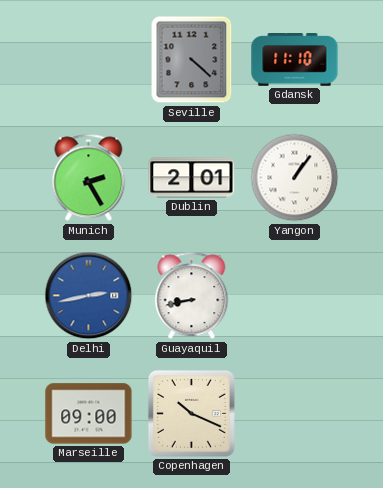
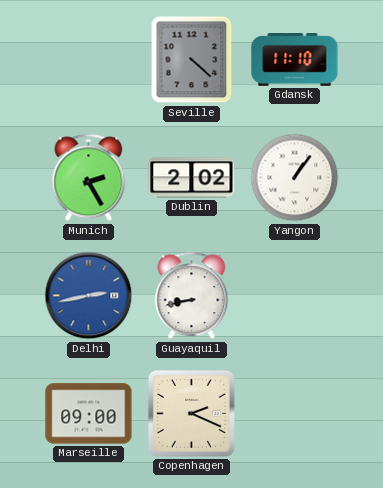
Dublin: 2:01 -> 2:02
Copenhagen: 10:19 -> 2:19
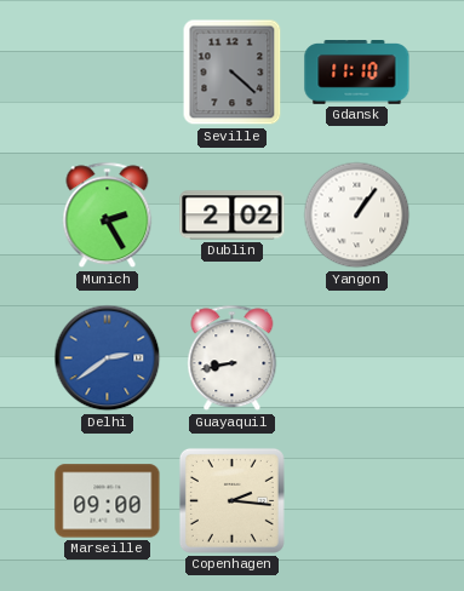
Delhi: 2:43 -> 2:39
Copenhagen: 2:19 -> 2:16
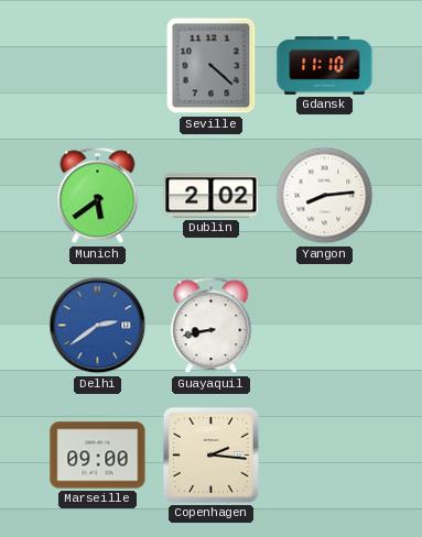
Munich: 2:25 -> 5:39
Yangon: 1:06 -> 8:14
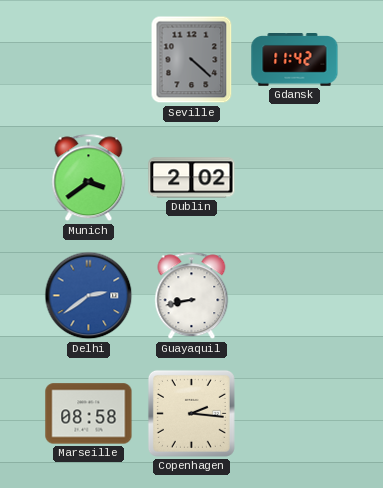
Gdansk: 11:10 -> 11:42
Munich: 5:39 -> 3:39
Yangon: 8:14 -> none
Marseille: 09:00 -> 08:58
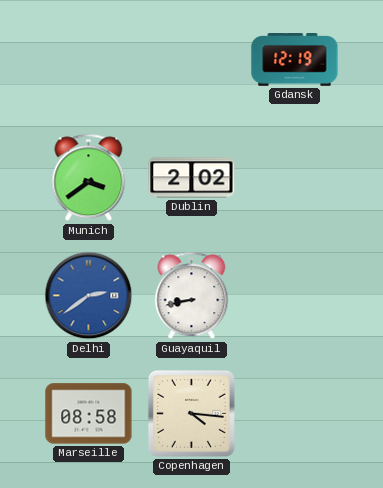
Seville: 4:22 -> none
Gdansk: 11:42 -> 12:19
Copenhagen: 2:16 -> 4:16
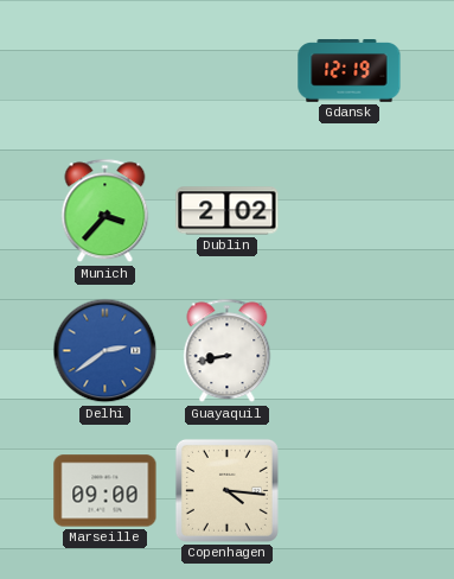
Munich: 3:39 -> 3:37
Marseille: 08:58 -> 09:00
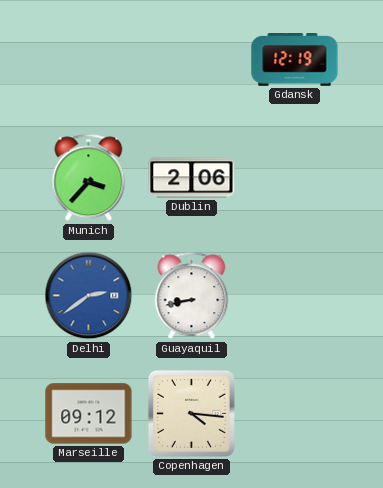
Dublin: 2:02 -> 2:06
Marseille: 09:00 -> 09:12
